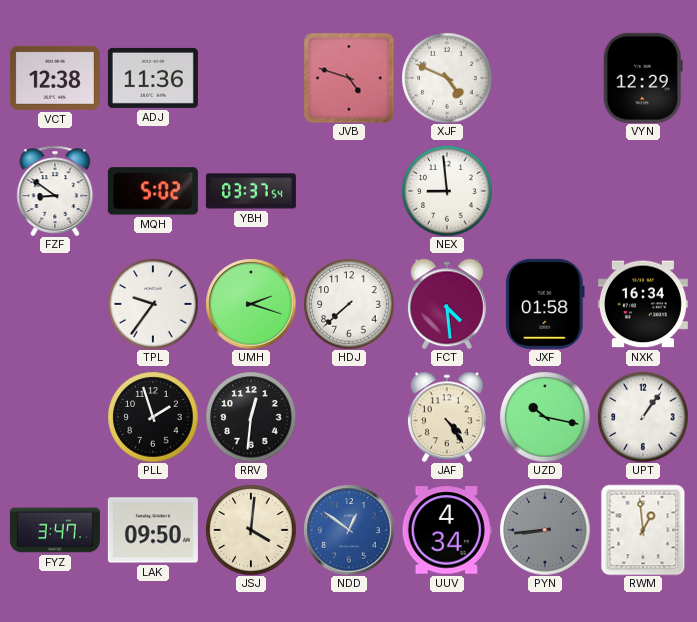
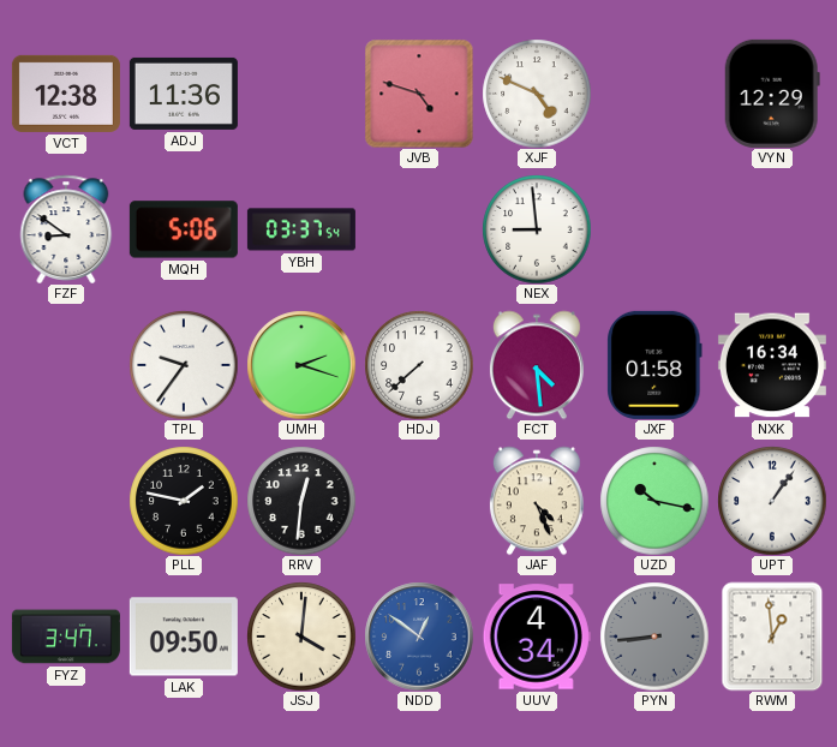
MQH: 5:02 -> 5:06
PLL: 1:57 -> 1:47
JAF: 4:24 -> 4:26
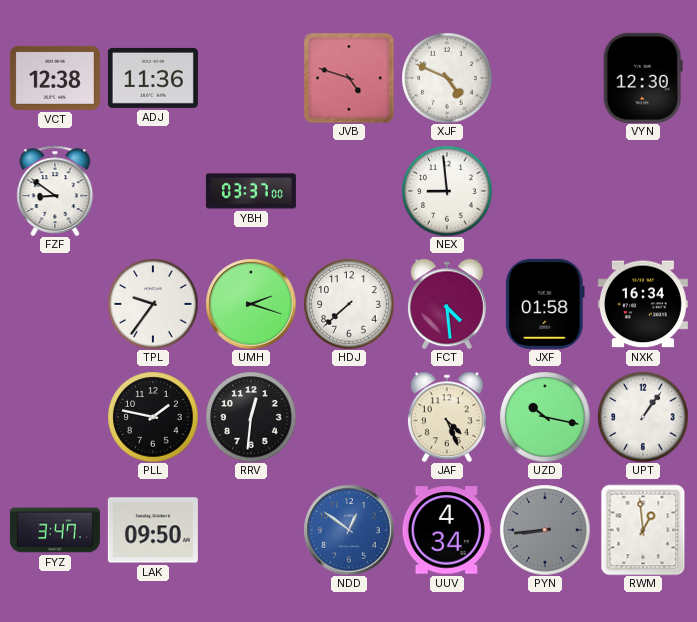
VYN: 12:29 -> 12:30
MQH: 5:06 -> none
YBH: 03:37:54 -> 03:37:00
JSJ: 4:01 -> none
